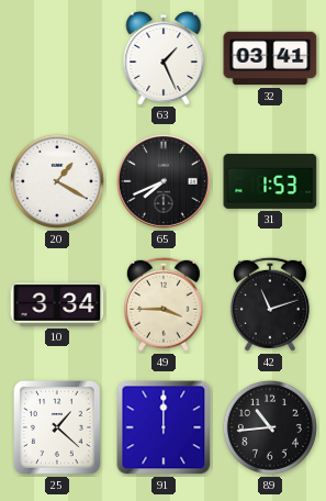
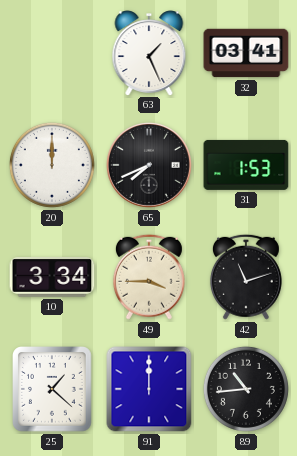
20: 1:20 -> 12:00
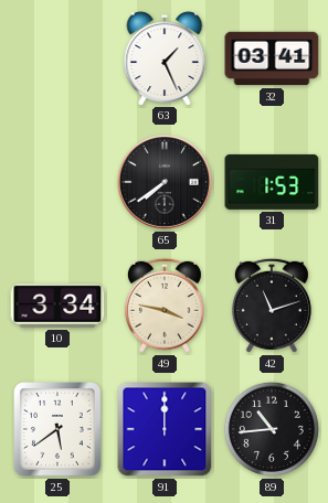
20: 12:00 -> none
65: 7:41 -> 7:39
49: 3:45 -> 3:47
25: 1:22 -> 5:39
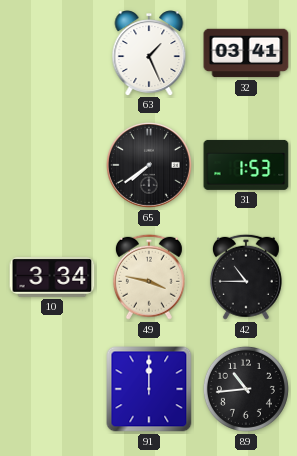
42: 11:12 -> 10:45
25: 5:39 -> none
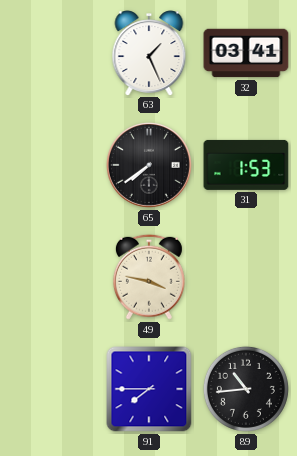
10: 3:34 -> none
42: 10:45 -> none
91: 12:00 -> 7:45
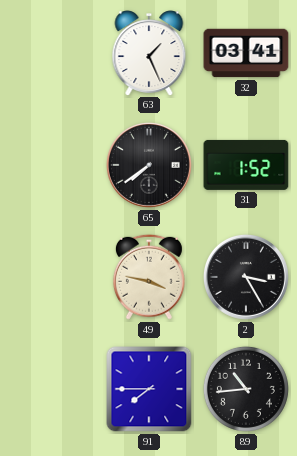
31: 1:53 -> 1:52
2: none -> 3:25
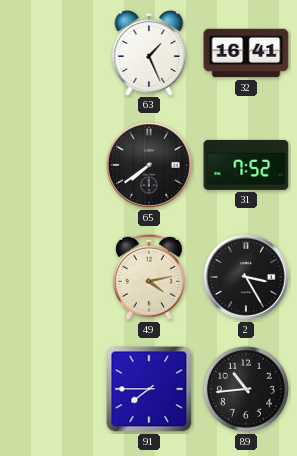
32: 03:41 -> 16:41
31: 1:52 -> 7:52
49: 3:47 -> 4:13
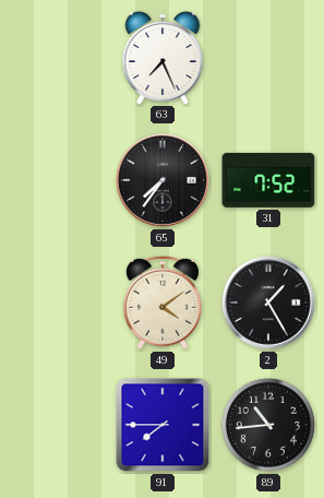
63: 1:26 -> 7:26
32: 16:41 -> none
65: 7:39 -> 7:36
49: 4:13 -> 4:09
2: 3:25 -> 1:25
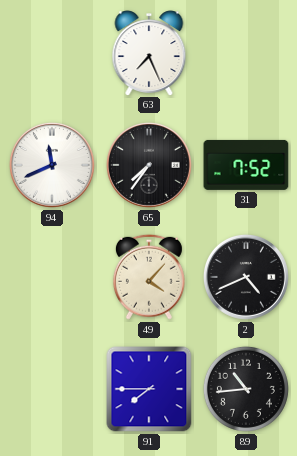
94: none -> 11:41
49: 4:09 -> 4:07
2: 1:25 -> 4:41
